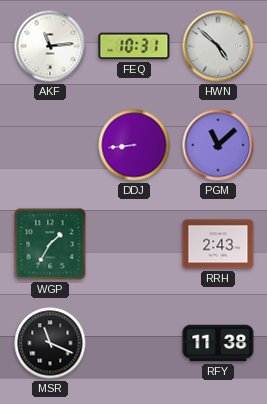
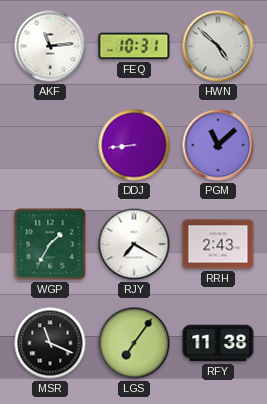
RJY: none -> 7:20
LGS: none -> 7:06
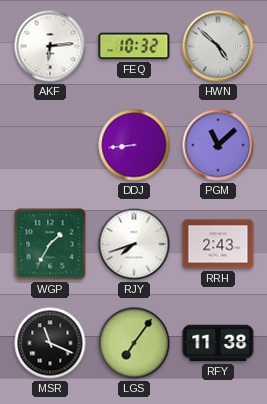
AKF: 11:14 -> 6:14
FEQ: 10:31 -> 10:32
RJY: 7:20 -> 7:42
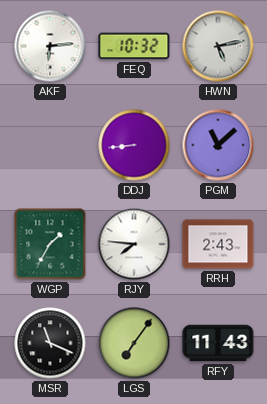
HWN: 4:52 -> 5:13
RJY: 7:42 -> 7:46
RFY: 11:38 -> 11:43
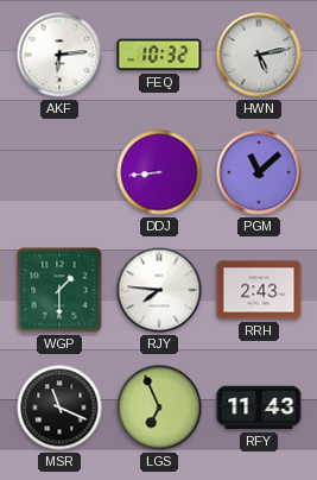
WGP: 1:35 -> 1:30
LGS: 7:06 -> 6:56
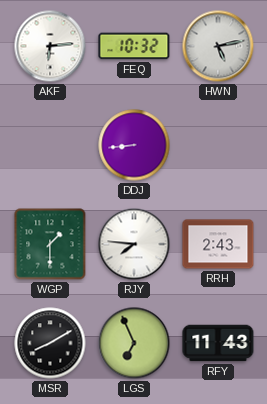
PGM: 11:08 -> none
MSR: 11:19 -> 8:10
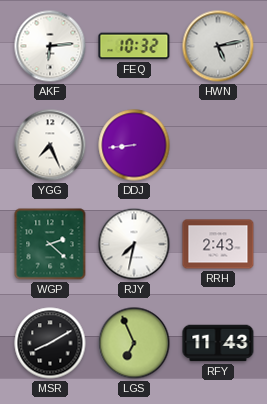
YGG: none -> 7:26
WGP: 1:30 -> 2:22
RJY: 7:46 -> 7:32
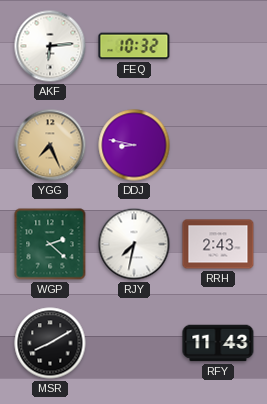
HWN: 5:13 -> none
YGG dial: white -> champagne
DDJ: 8:44 -> 8:47
LGS: 6:56 -> none
